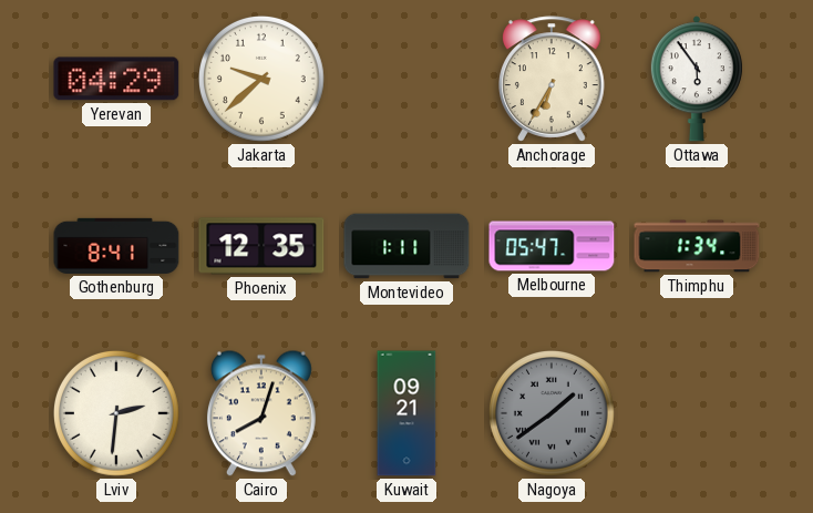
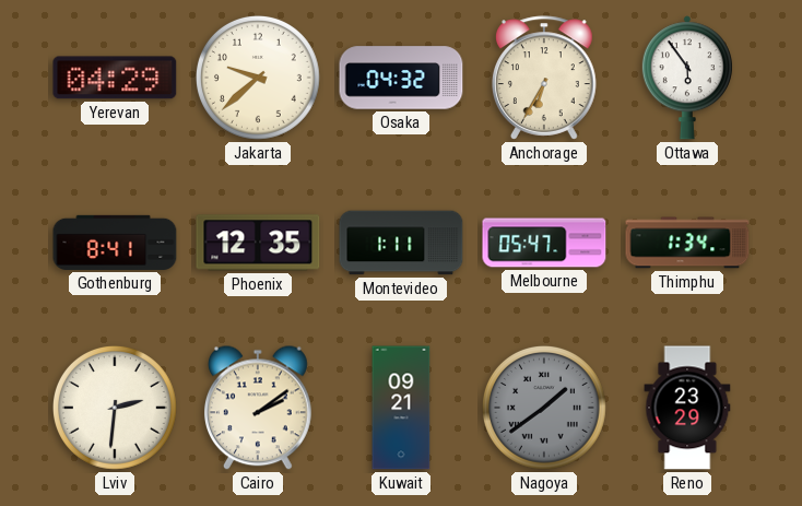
Osaka: none -> 04:32
Cairo: 8:03 -> 2:09
Reno: none -> 23:29
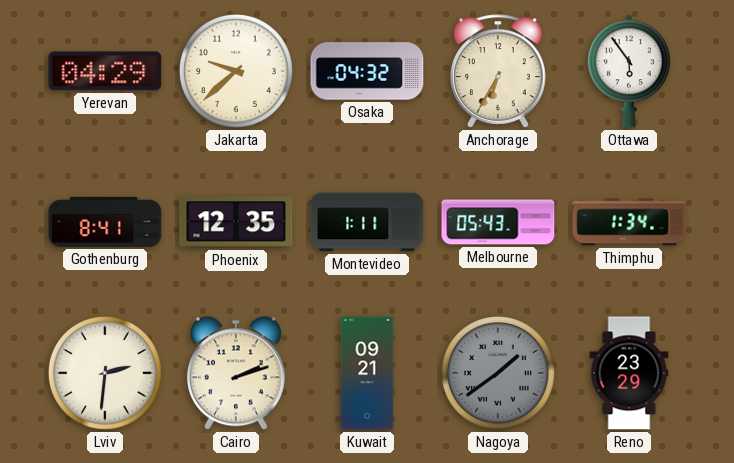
Melbourne: 05:47 -> 05:43
Cairo: 2:09 -> 2:12
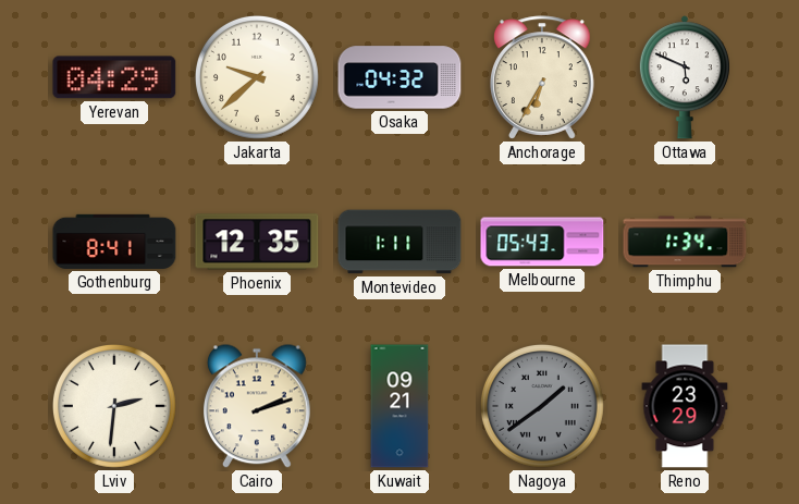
Ottawa: 5:54 -> 5:49
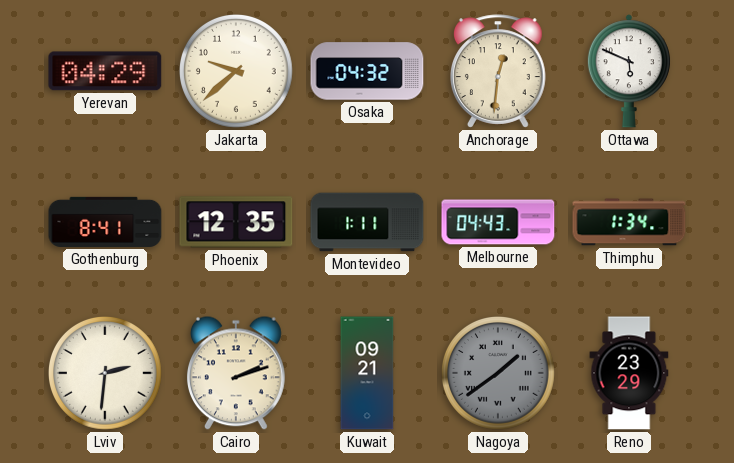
Anchorage: 6:35 -> 12:31
Melbourne: 05:43 -> 04:43
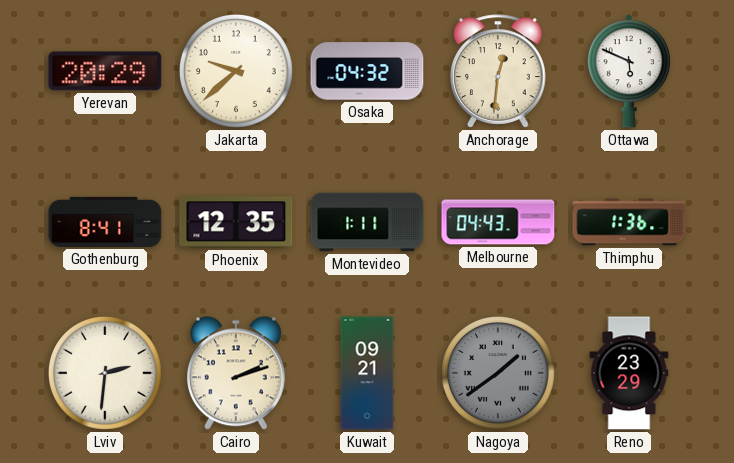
Yerevan: 04:29 -> 20:29
Thimphu: 1:34 -> 1:36
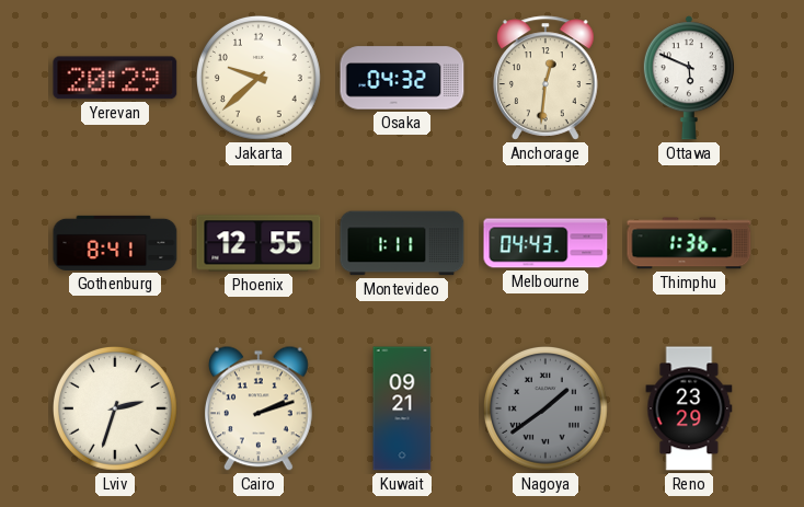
Phoenix: 12:35 -> 12:55
Lviv: 2:31 -> 2:33
